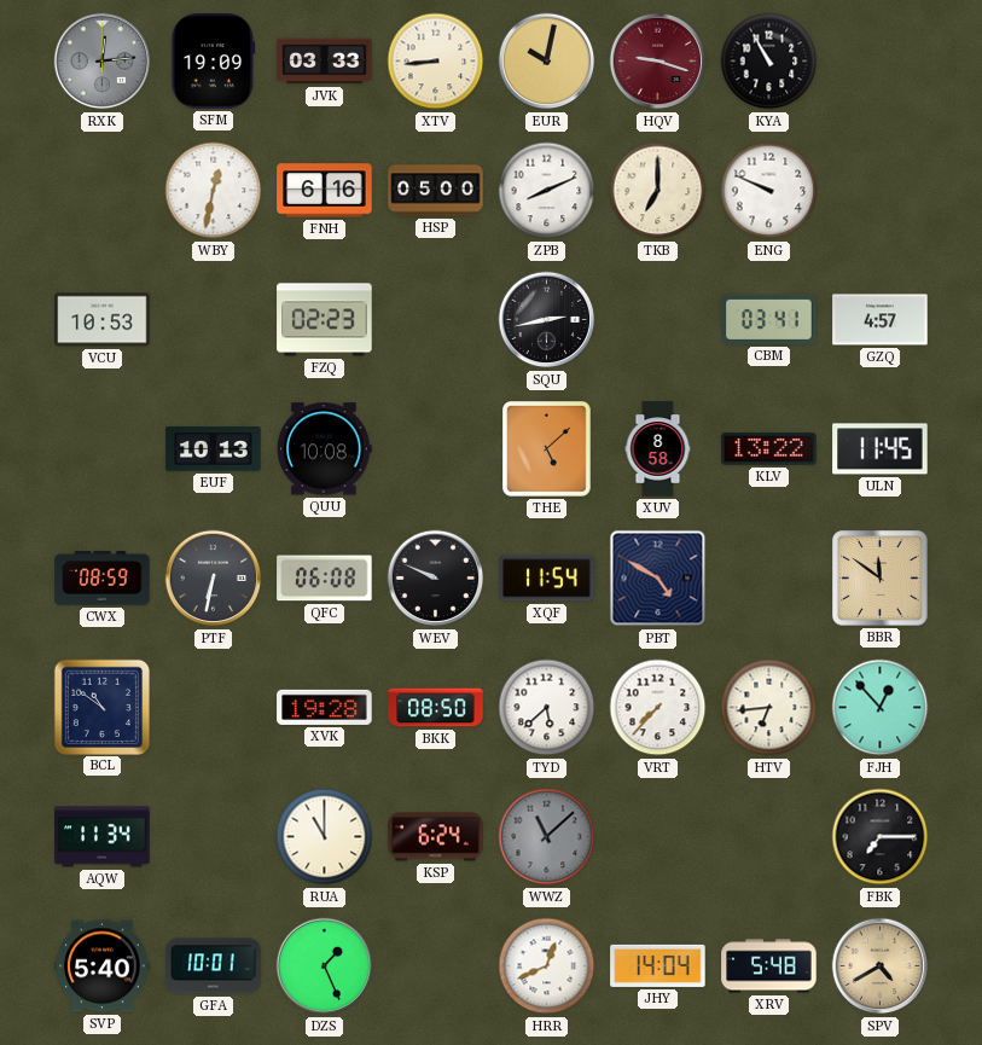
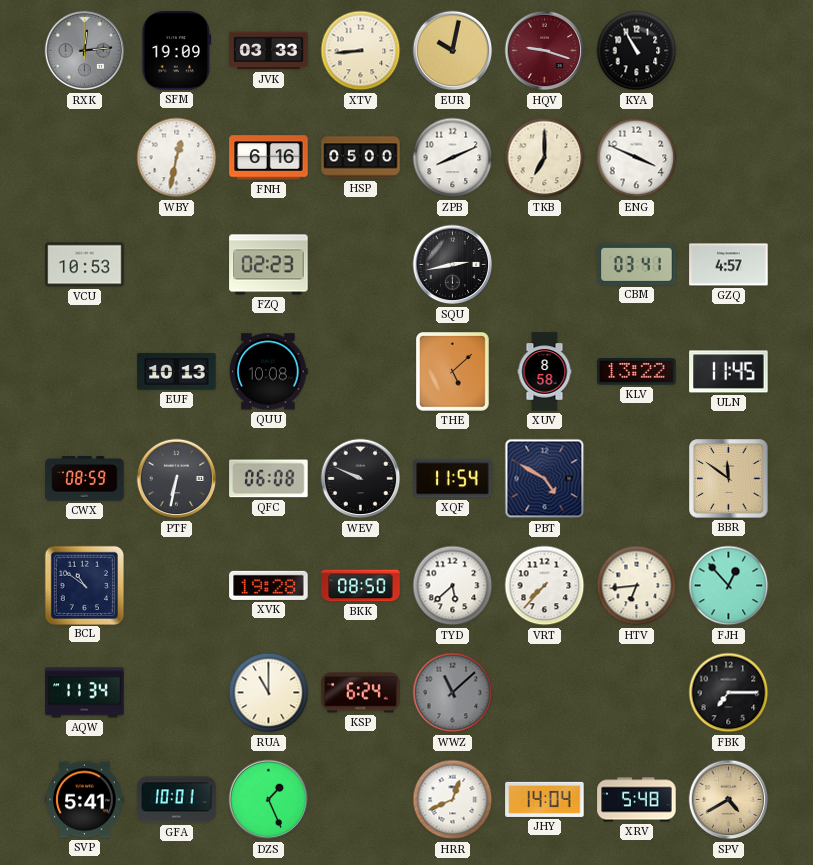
ENG: 9:49 -> 3:49
SVP: 5:40 -> 5:41
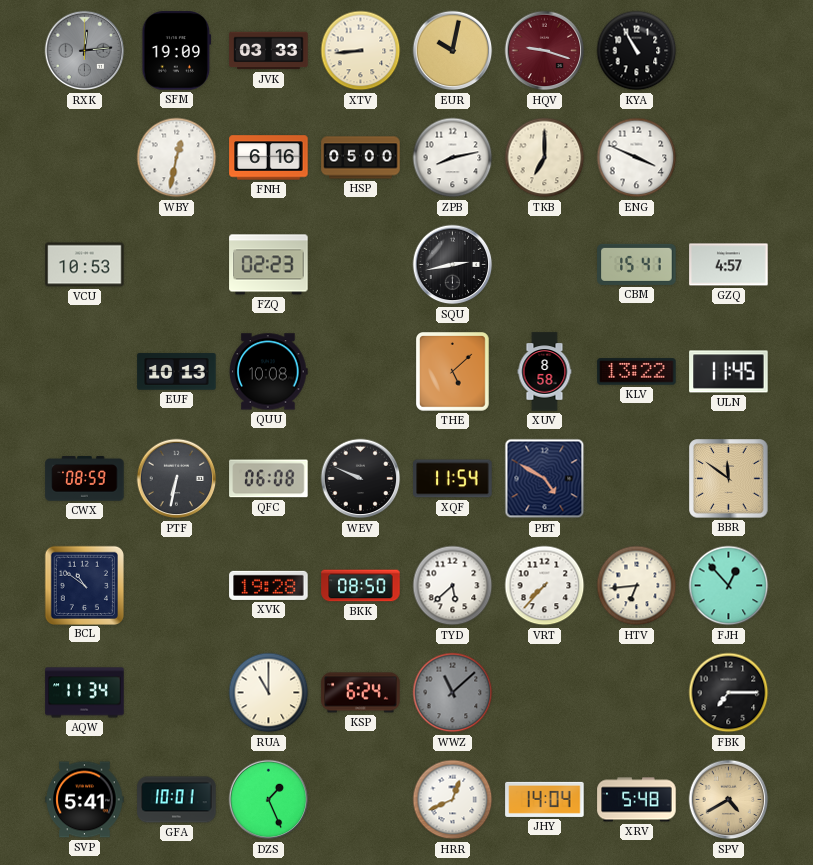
ZPB: 8:11 -> 8:13
CBM: 03:41 -> 15:41
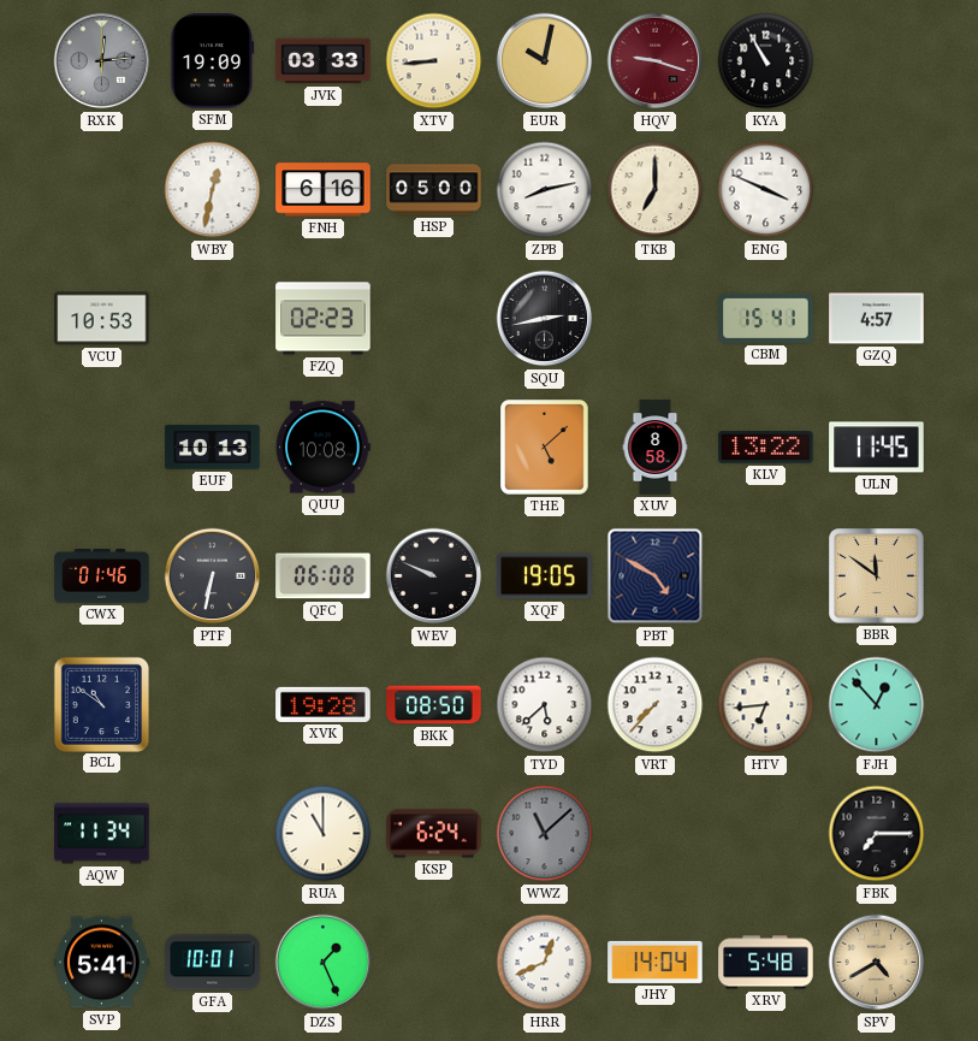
CWX: 08:59 -> 01:46
XQF: 11:54 -> 19:05
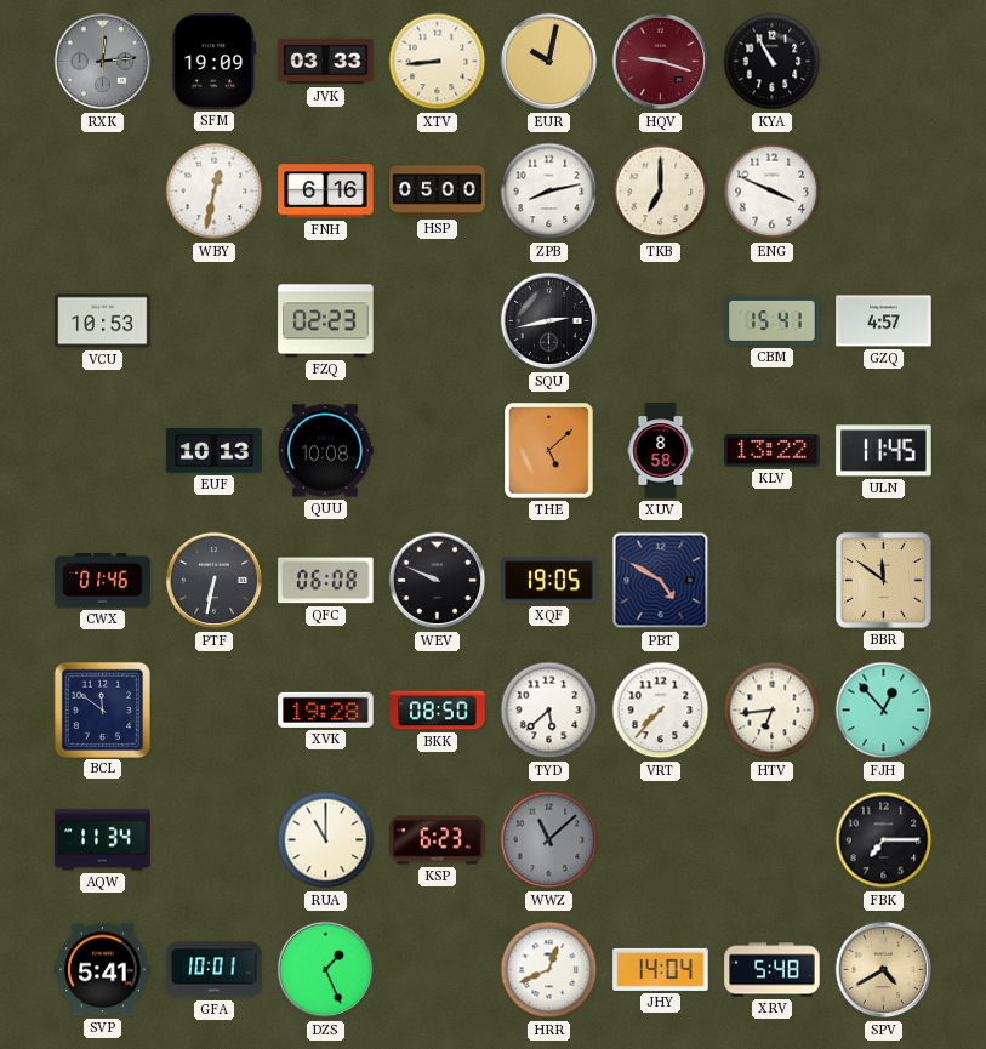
BCL: 10:51 -> 11:51
KSP: 6:24 -> 6:23
